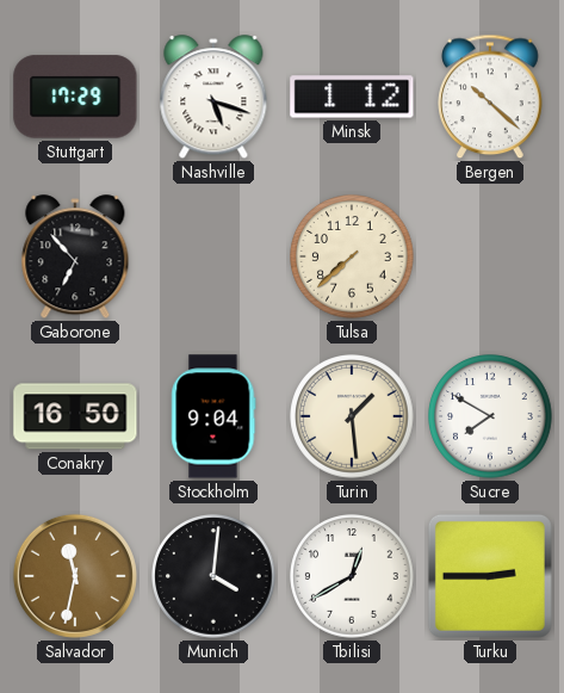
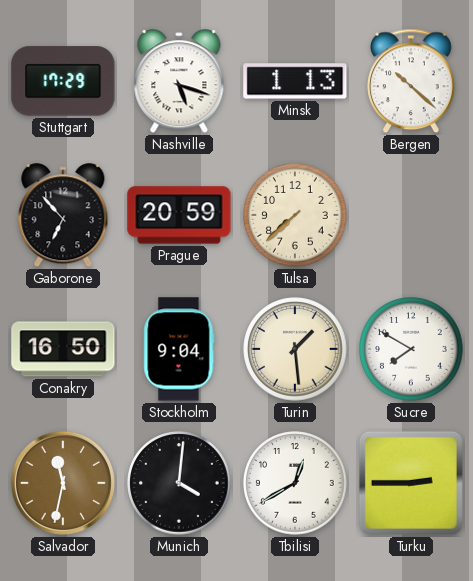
Minsk: 1:12 -> 1:13
Prague: none -> 20:59
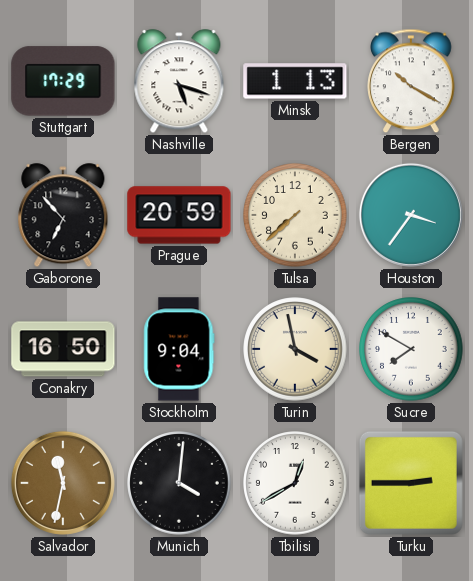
Bergen: 10:22 -> 10:20
Houston: none -> 3:36
Turin: 1:29 -> 3:58
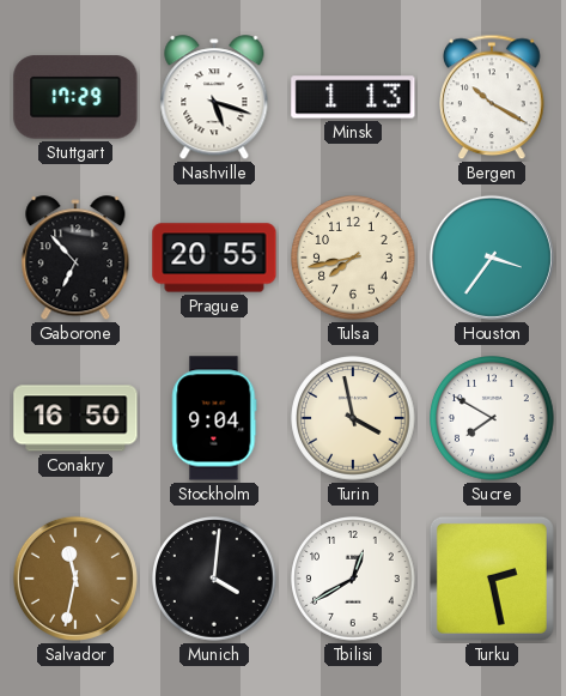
Prague: 20:59 -> 20:55
Tulsa: 7:38 -> 7:43
Turku: 2:45 -> 2:28
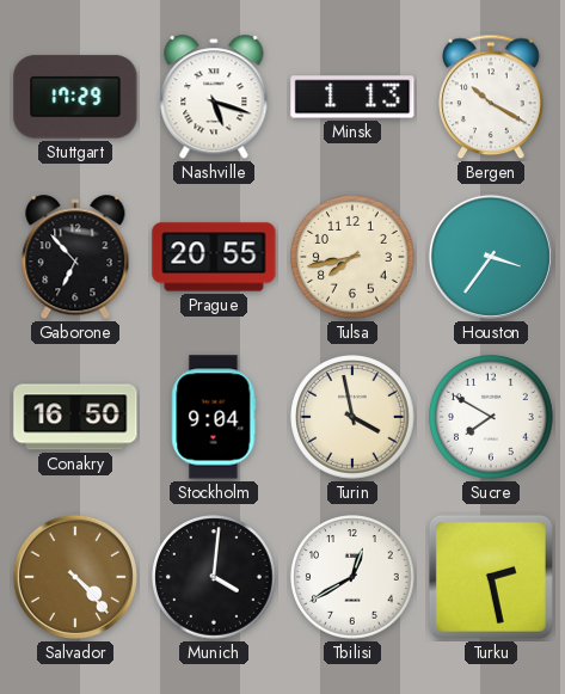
Salvador: 11:32 -> 4:23
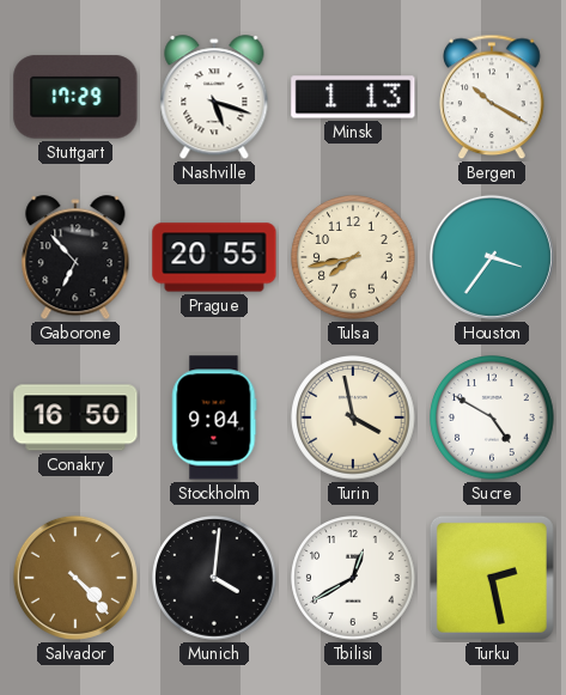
Sucre: 7:50 -> 4:50
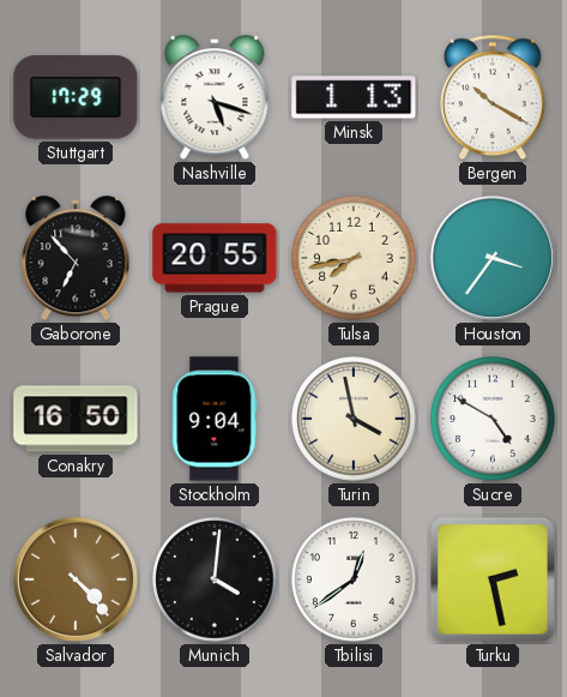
Tbilisi: 12:40 -> 12:39
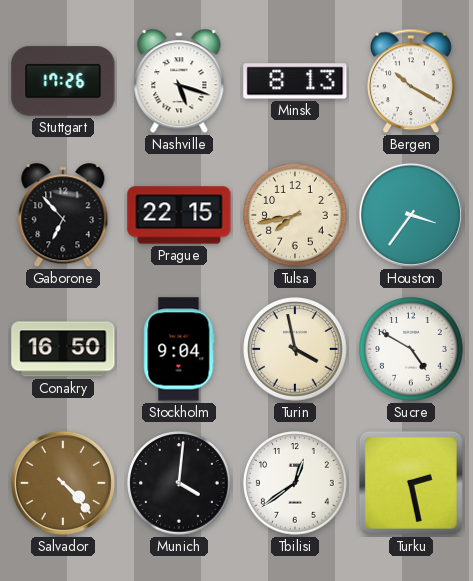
Stuttgart: 17:29 -> 17:26
Minsk: 1:13 -> 8:13
Prague: 20:55 -> 22:15
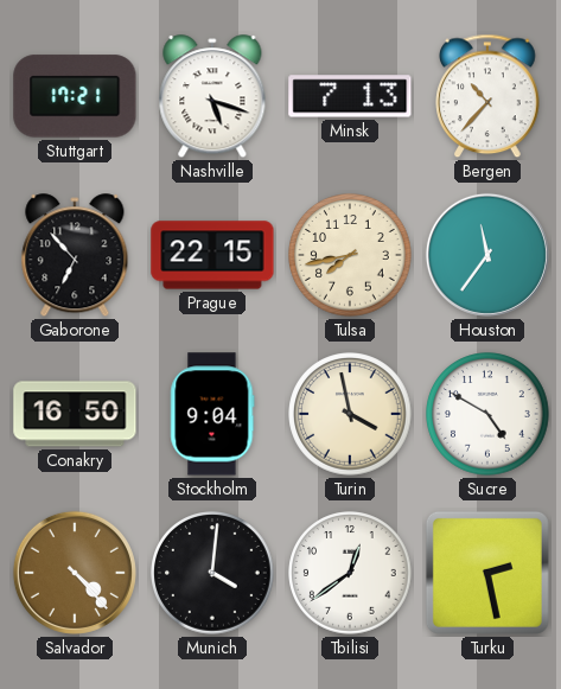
Stuttgart: 17:26 -> 17:21
Minsk: 8:13 -> 7:13
Bergen: 10:20 -> 10:37
Houston: 3:36 -> 11:36
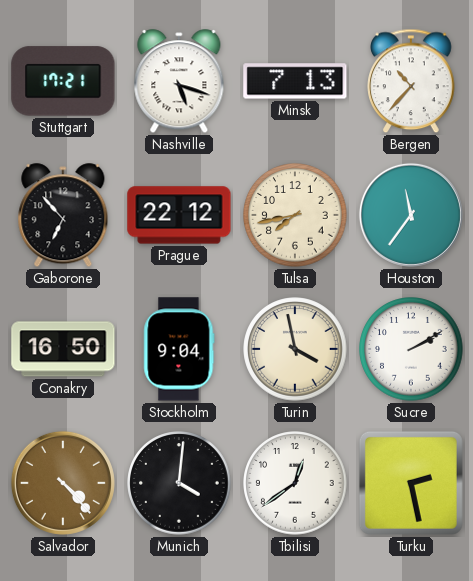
Prague: 22:15 -> 22:12
Sucre: 4:50 -> 2:10
